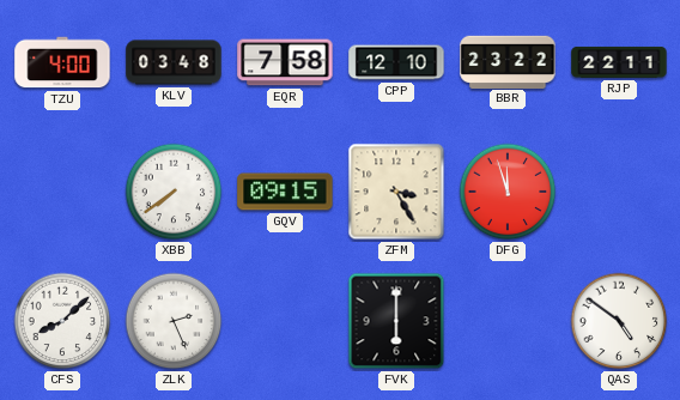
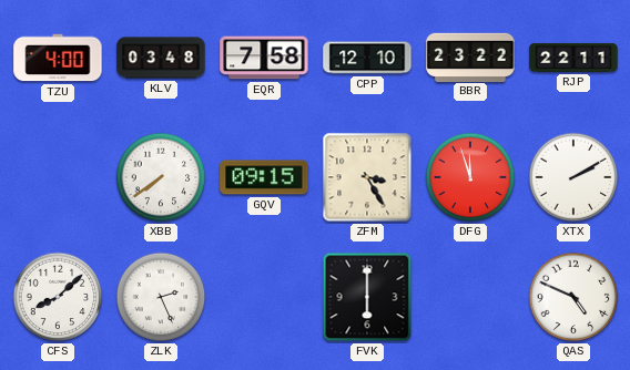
XTX: none -> 2:10
QAS: 4:51 -> 4:49
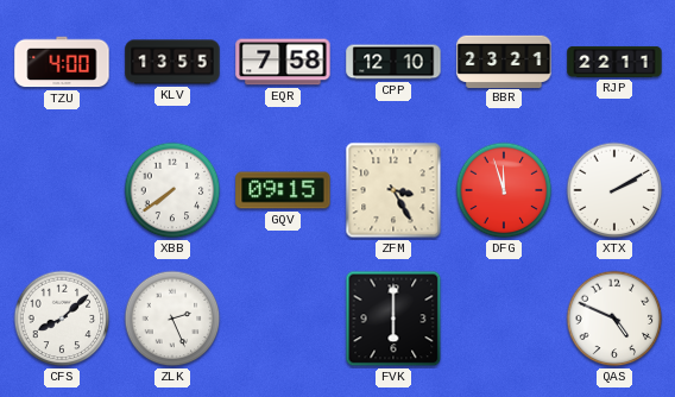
KLV: 03:48 -> 13:55
BBR: 23:22 -> 23:21
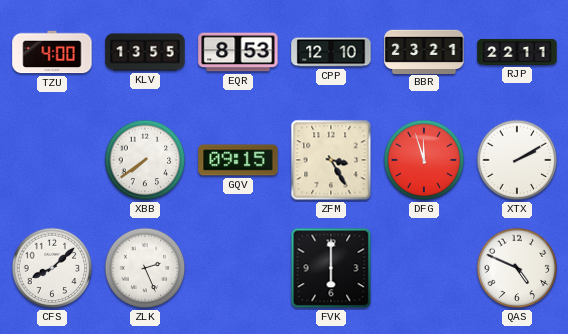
EQR: 7:58 -> 8:53
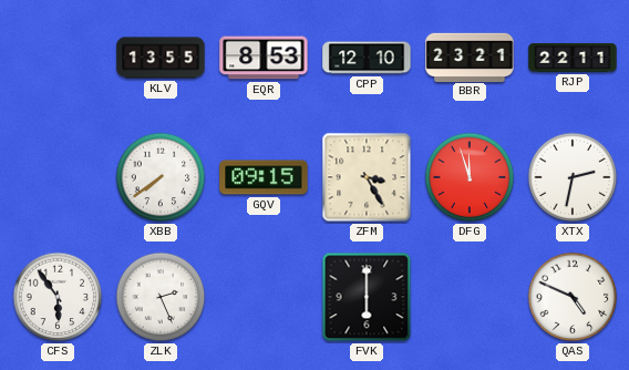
TZU: 4:00 -> none
XTX: 2:10 -> 2:32
CFS: 8:08 -> 5:54
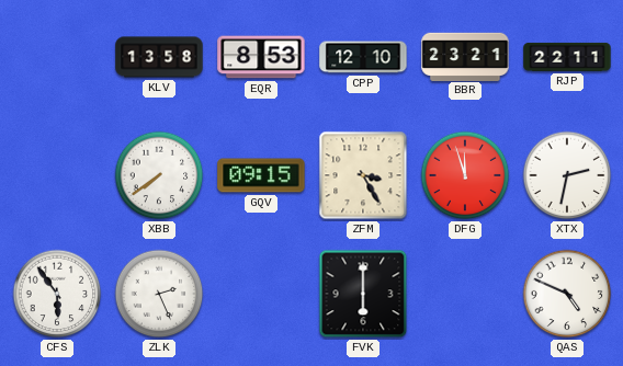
KLV: 13:55 -> 13:58
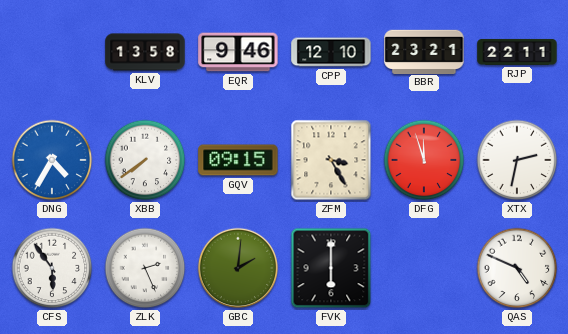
EQR: 8:53 -> 9:46
DNG: none -> 4:35
GBC: none -> 2:01
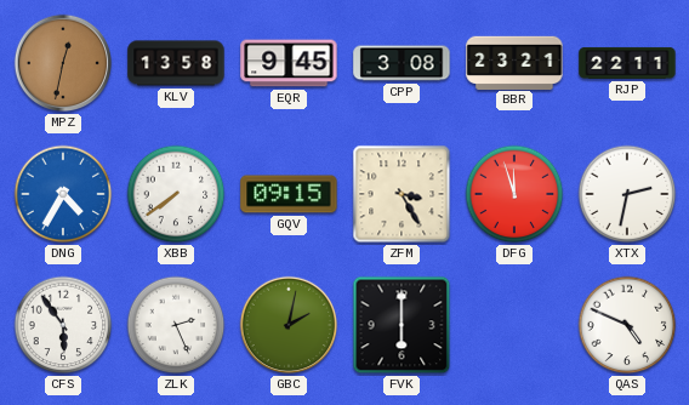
MPZ: none -> 12:32
EQR: 9:46 -> 9:45
CPP: 12:10 -> 3:08
GBC: 2:01 -> 2:02
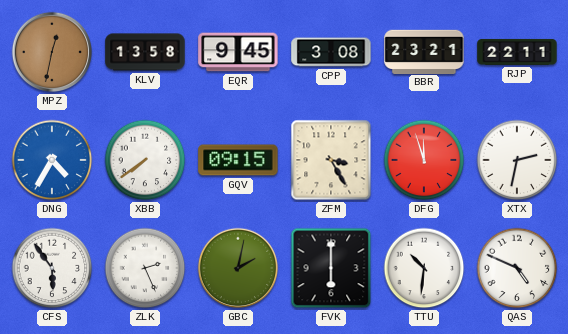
TTU: none -> 10:31
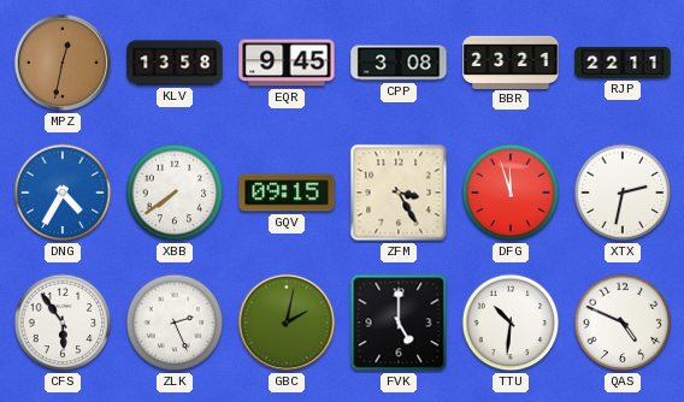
FVK: 6:00 -> 5:00
